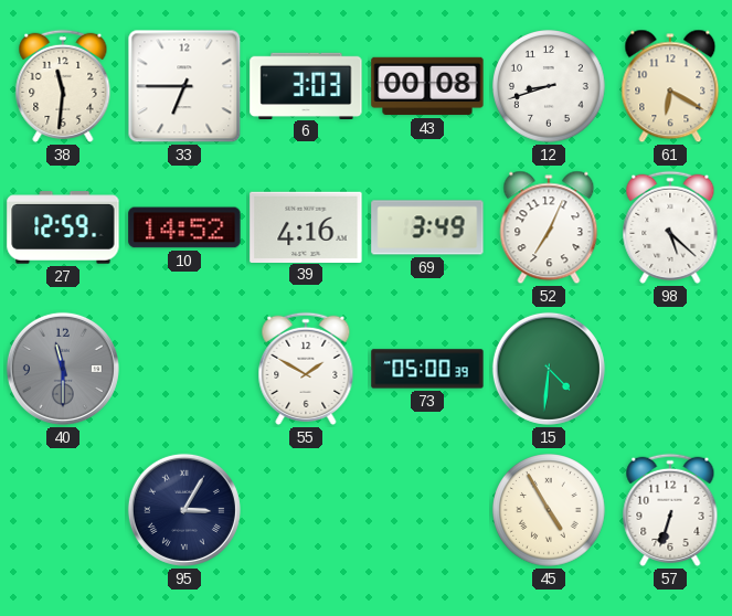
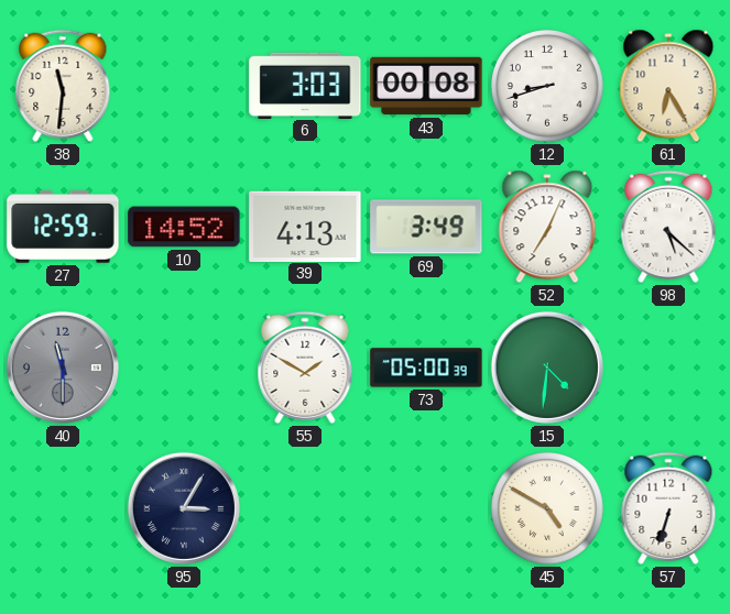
33: 6:45 -> none
61: 6:20 -> 6:25
39: 4:16 -> 4:13
45: 4:55 -> 4:50
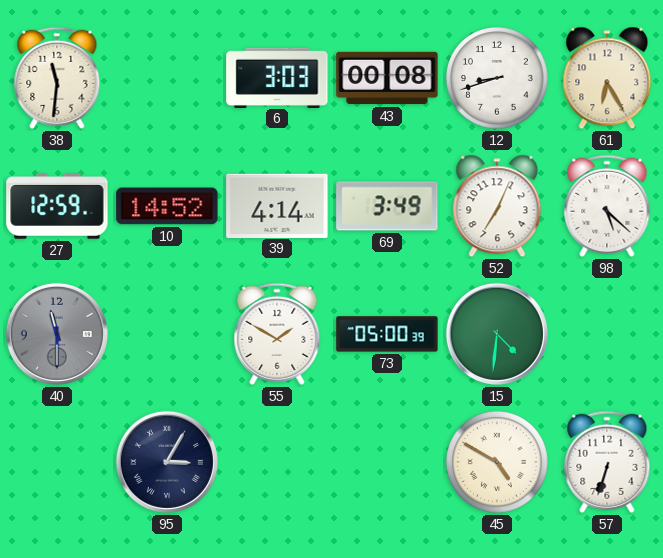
39: 4:13 -> 4:14
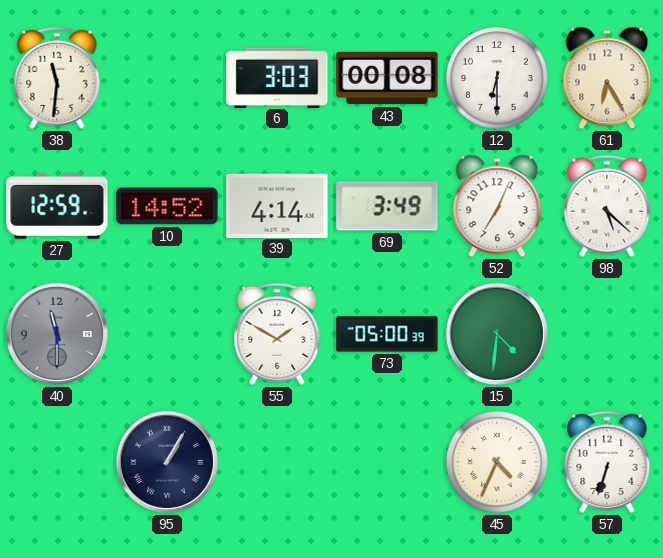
12: 8:42 -> 6:30
95: 3:05 -> 1:05
45: 4:50 -> 4:34
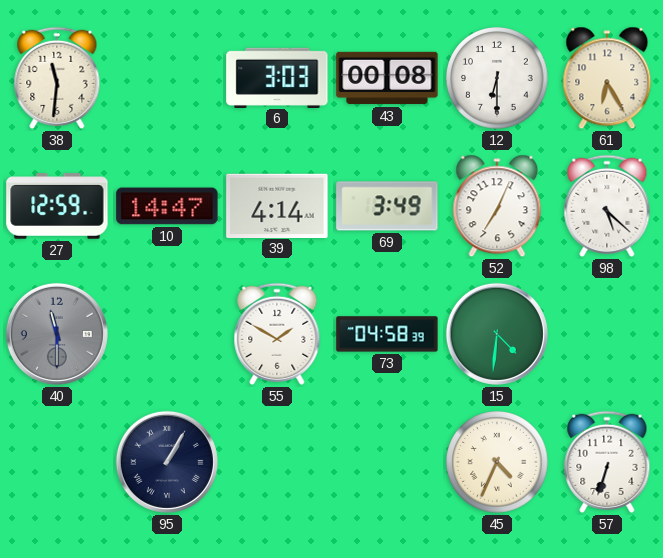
10: 14:52 -> 14:47
73: 05:00 -> 04:58
